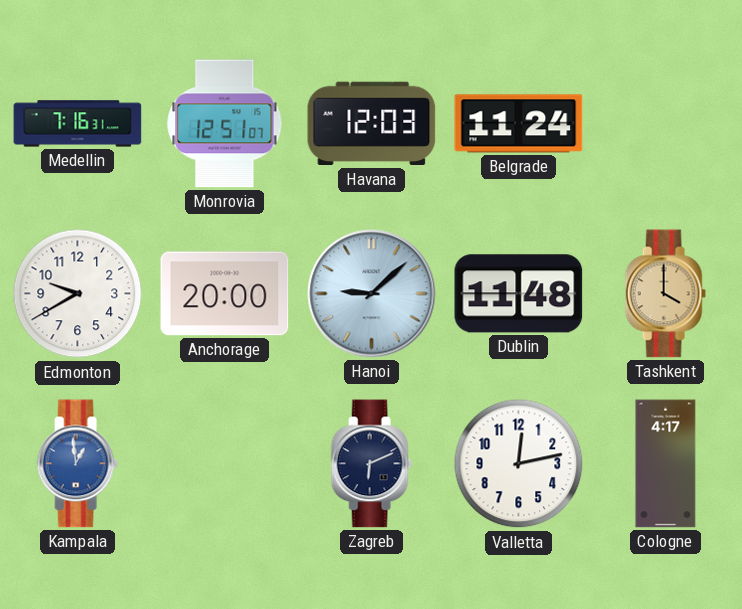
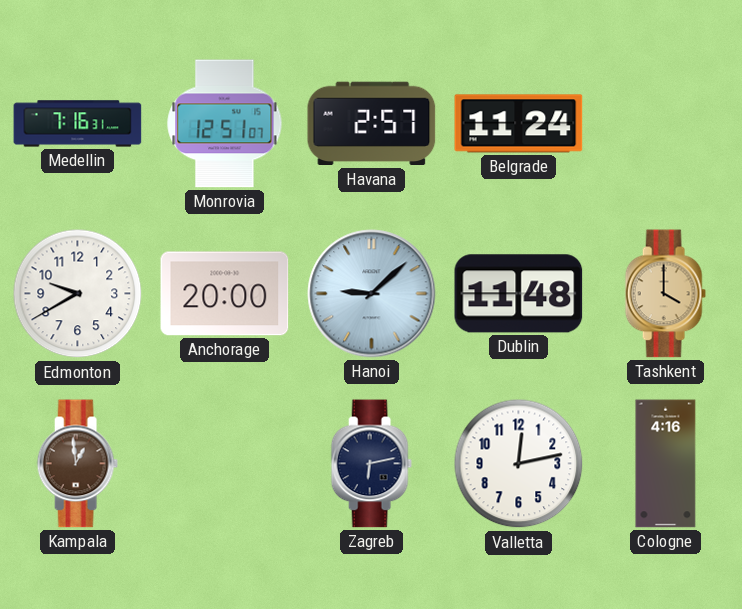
Havana: 12:03 -> 2:57
Kampala dial: blue -> brown
Zagreb: 6:11 -> 6:13
Cologne: 4:17 -> 4:16
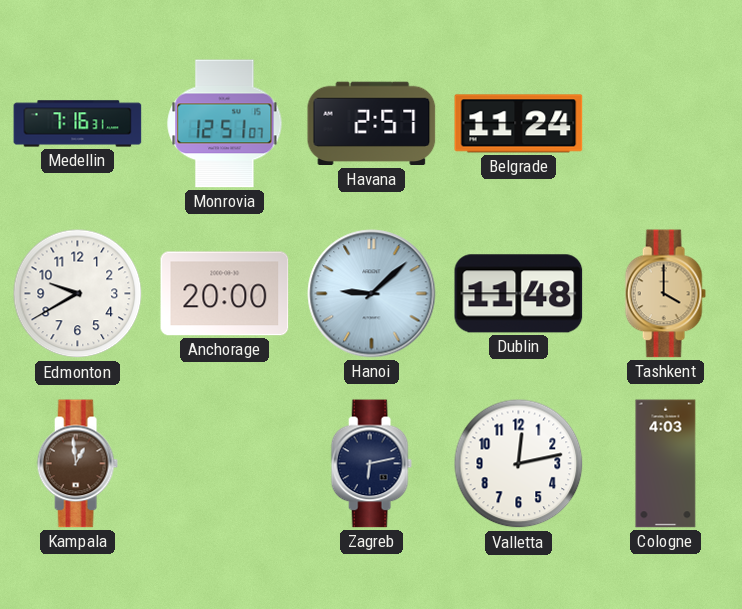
Cologne: 4:16 -> 4:03
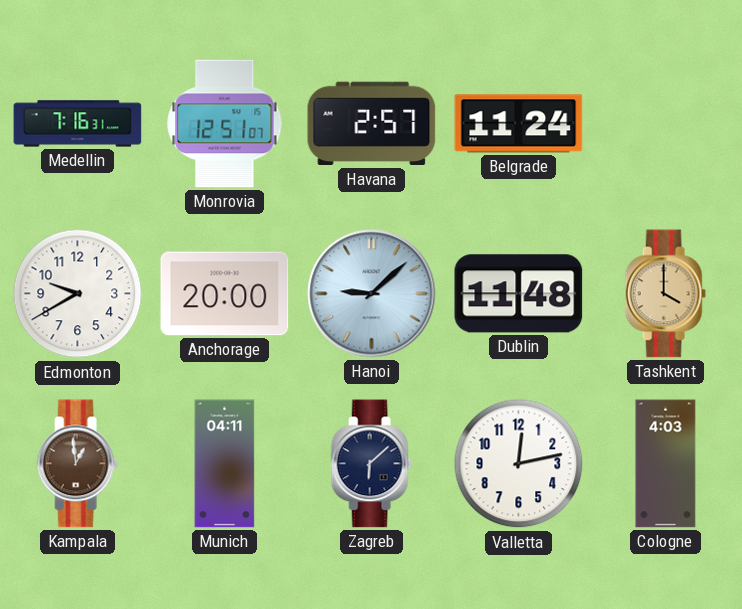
Munich: none -> 04:11
Zagreb: 6:13 -> 6:08
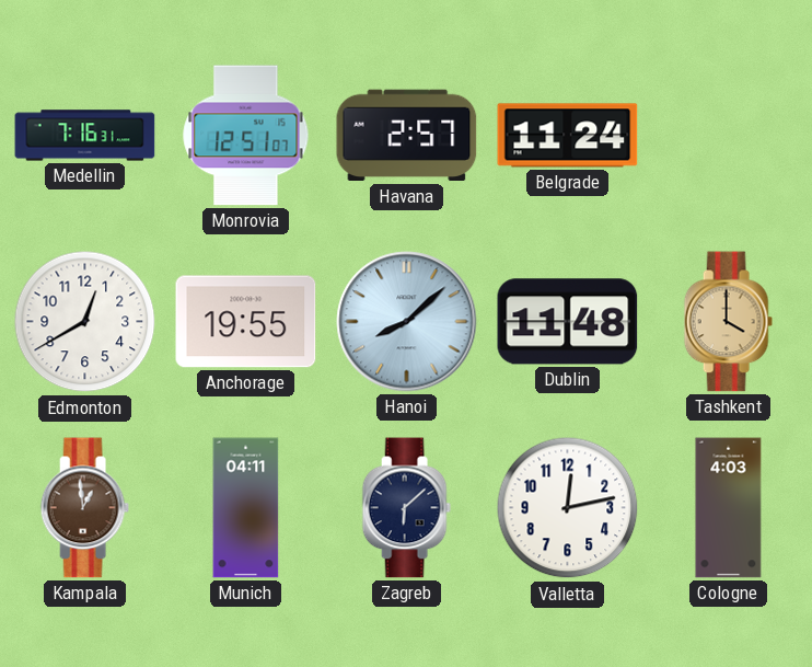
Edmonton: 9:40 -> 12:40
Anchorage: 20:00 -> 19:55
Hanoi: 9:08 -> 8:08
